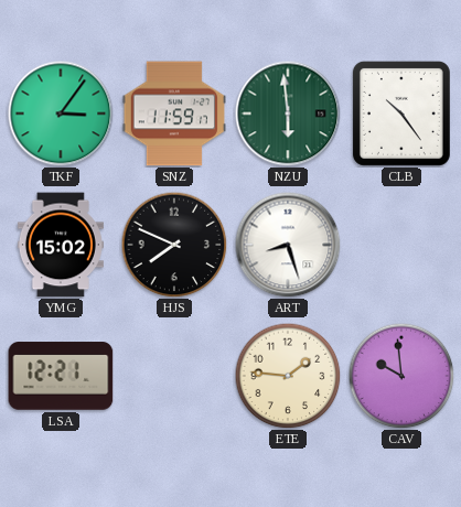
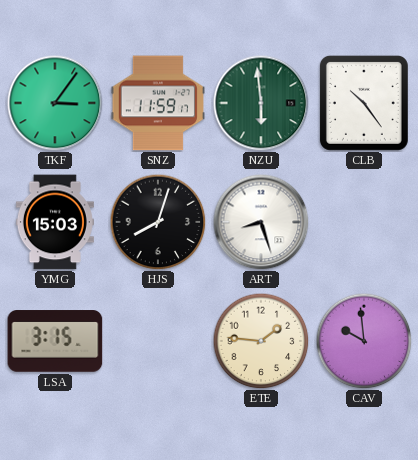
YMG: 15:02 -> 15:03
HJS: 7:49 -> 8:03
LSA: 12:21 -> 3:15
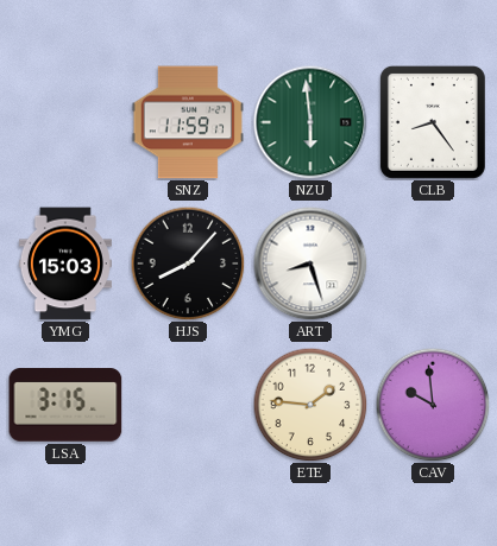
TKF: 3:06 -> none
CLB: 10:24 -> 8:24
HJS: 8:03 -> 8:07
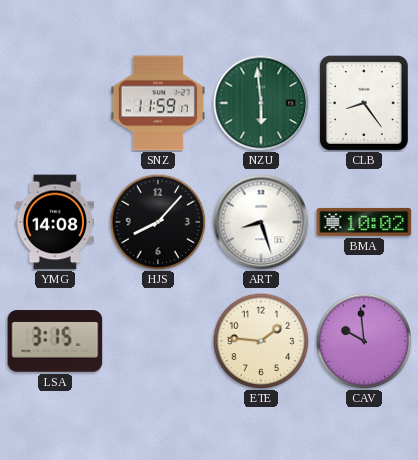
YMG: 15:03 -> 14:08
BMA: none -> 10:02
